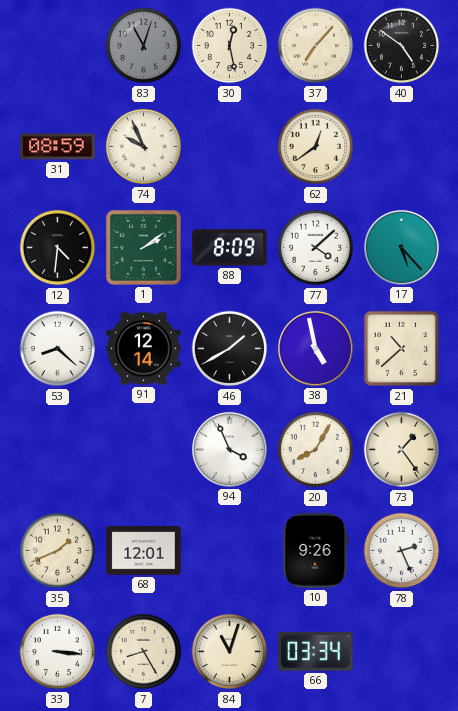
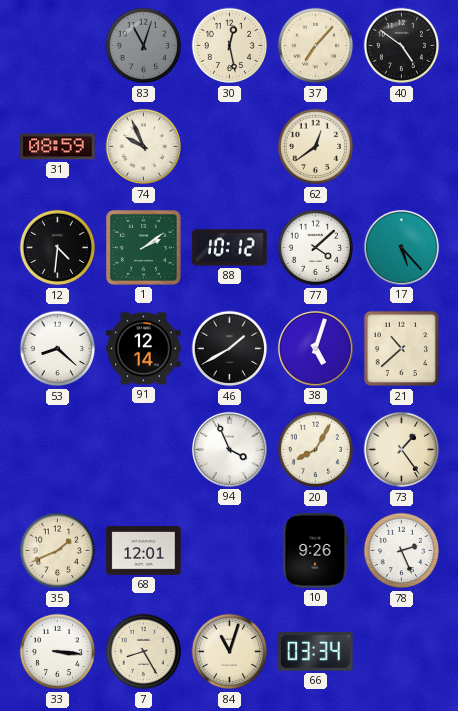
88: 8:09 -> 10:12
38: 4:58 -> 5:03
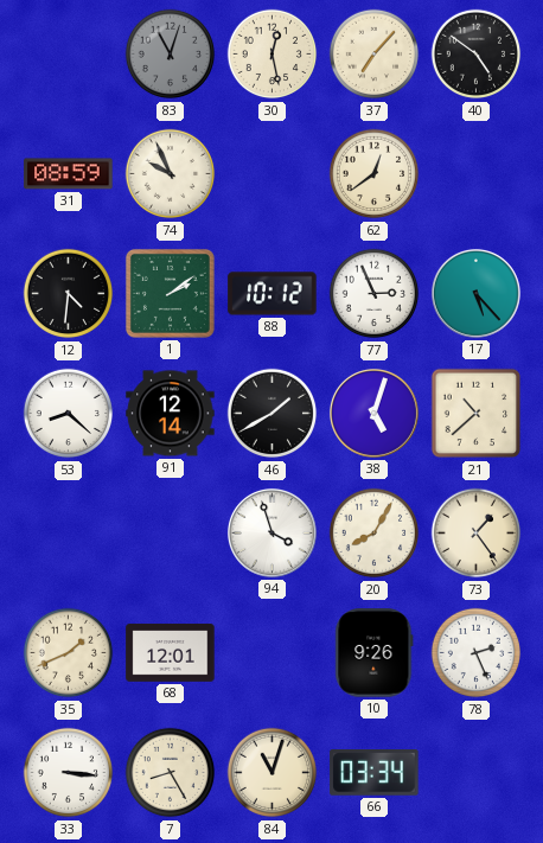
77: 4:08 -> 2:56
94: 3:56 -> 3:57
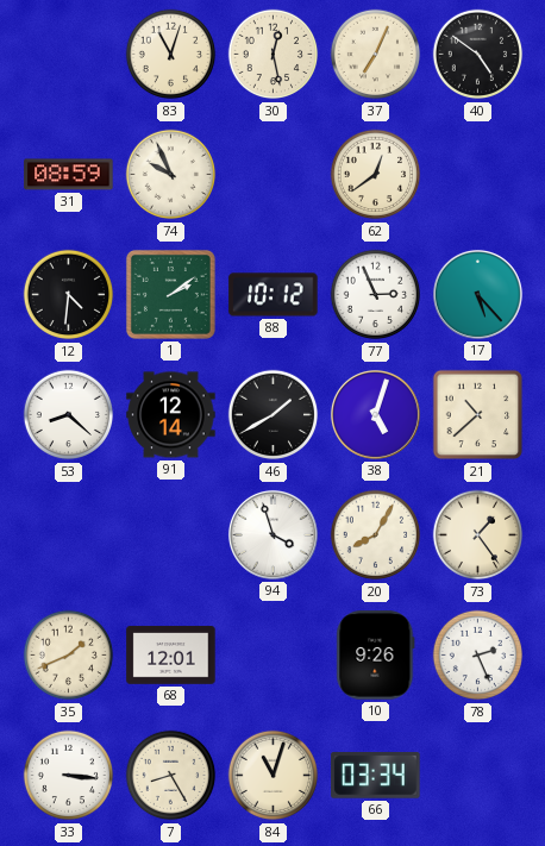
83 dial: grey -> cream
37: 7:07 -> 7:04
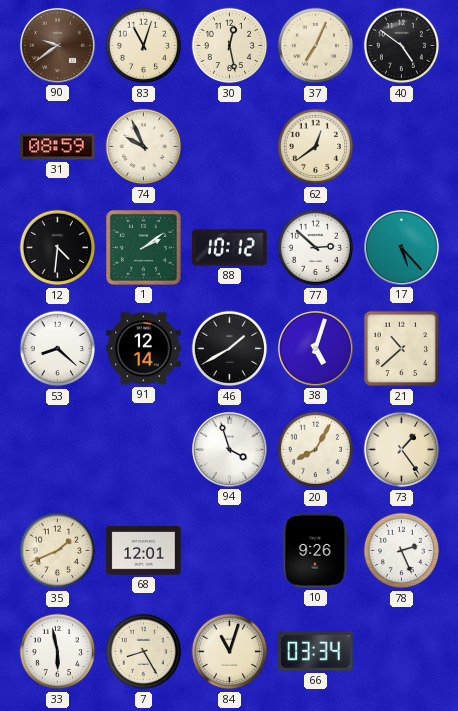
90: none -> 9:39
77: 2:56 -> 2:52
33: 3:16 -> 5:58
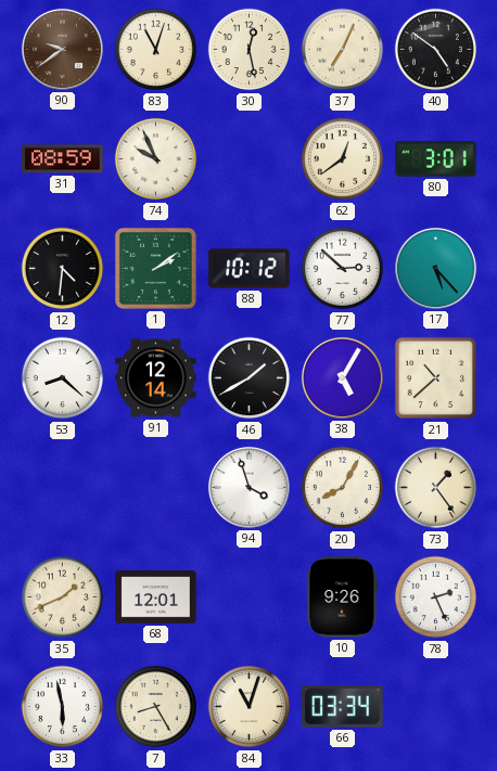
80: none -> 3:01
38: 5:03 -> 5:05
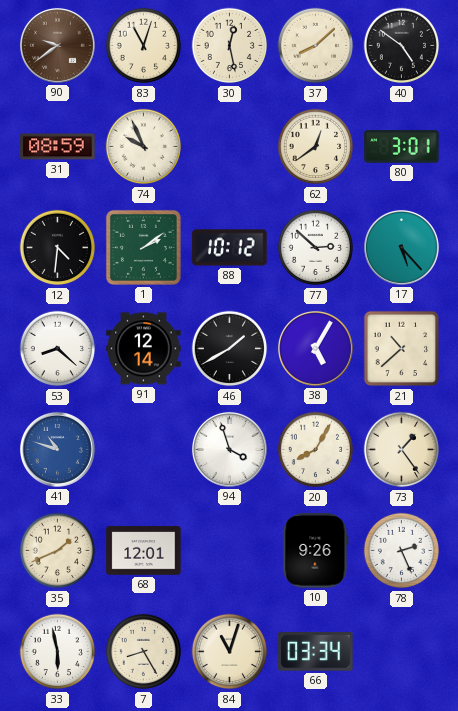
37: 7:04 -> 8:08
41: none -> 10:48
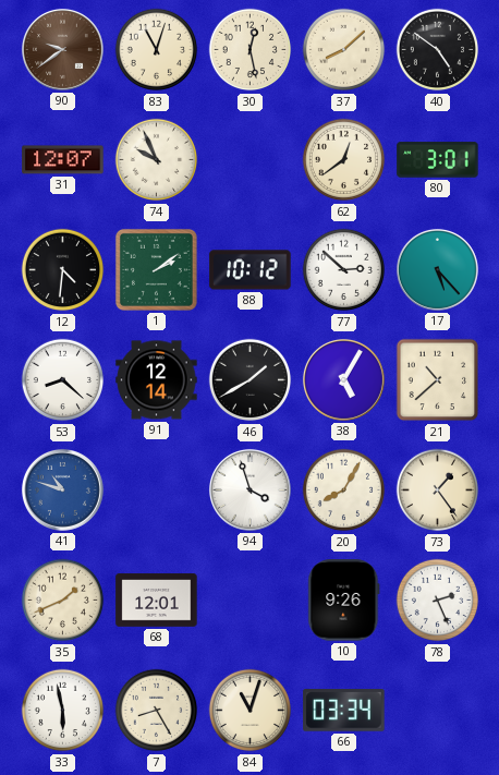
31: 08:59 -> 12:07
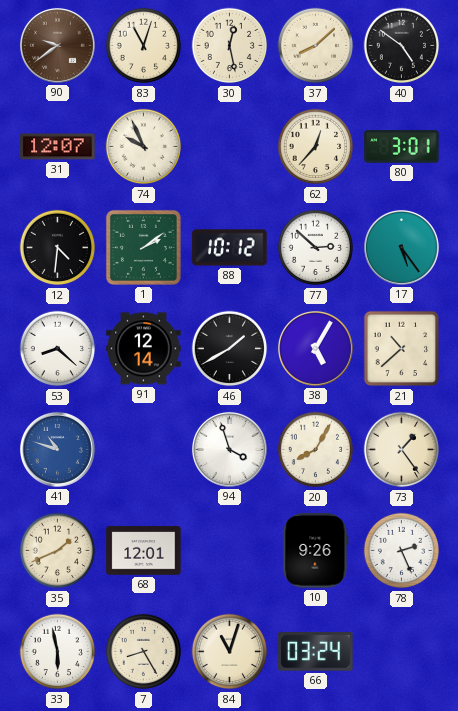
62: 12:39 -> 12:37
17: 5:23 -> 5:24
66: 03:34 -> 03:24
